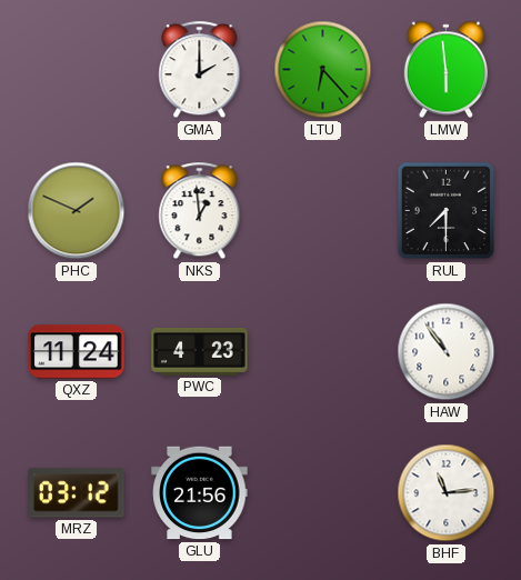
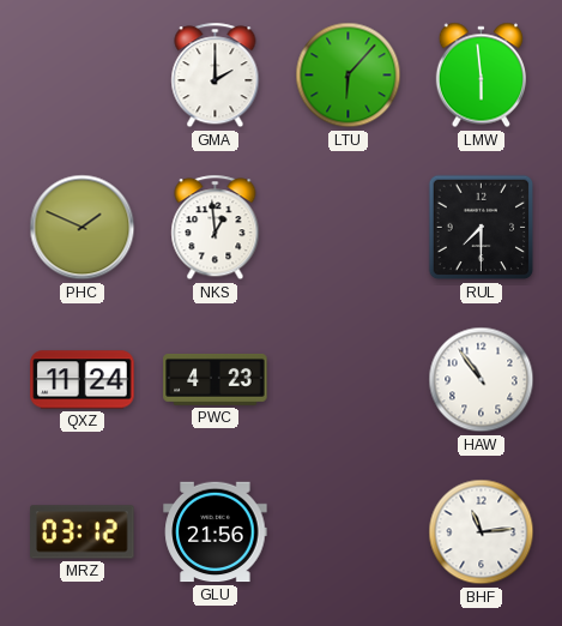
LTU: 6:23 -> 6:07
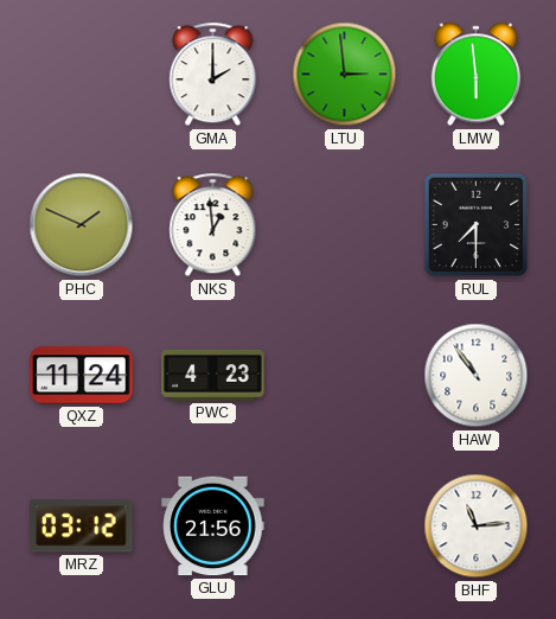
LTU: 6:07 -> 2:59
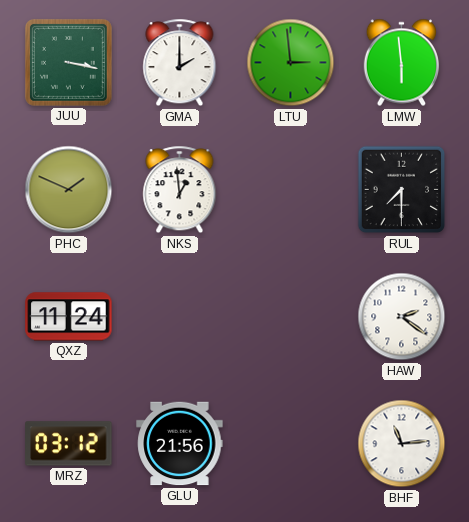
JUU: none -> 3:17
PWC: 4:23 -> none
HAW: 10:54 -> 2:21
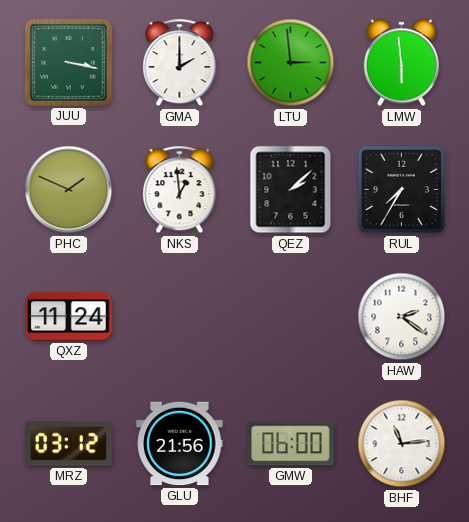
QEZ: none -> 2:08
RUL: 7:30 -> 7:35
GMW: none -> 06:00
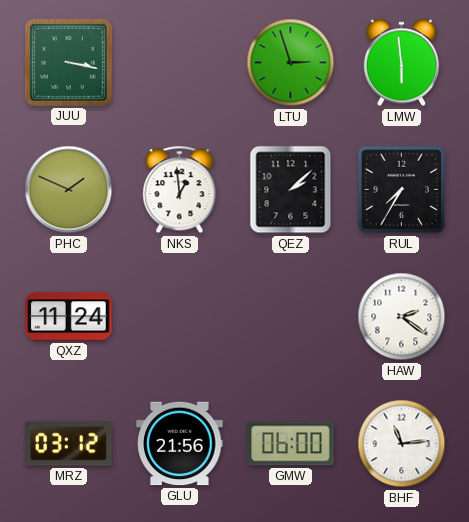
GMA: 2:00 -> none
LTU: 2:59 -> 2:57
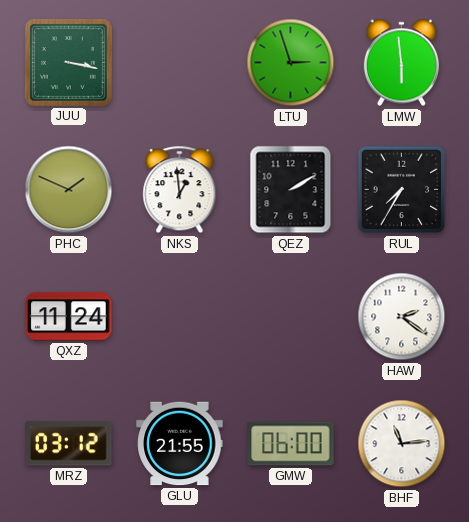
QEZ: 2:08 -> 2:10
GLU: 21:56 -> 21:55
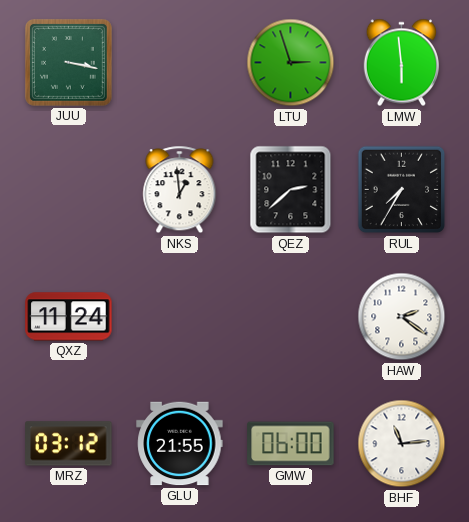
PHC: 1:49 -> none
QEZ: 2:10 -> 2:38
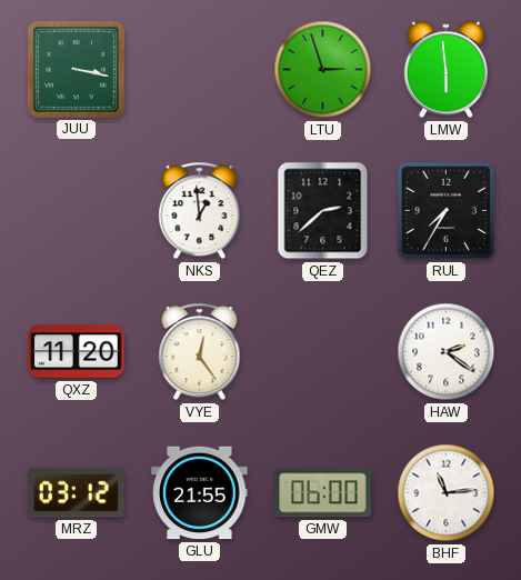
QXZ: 11:24 -> 11:20
VYE: none -> 12:24
